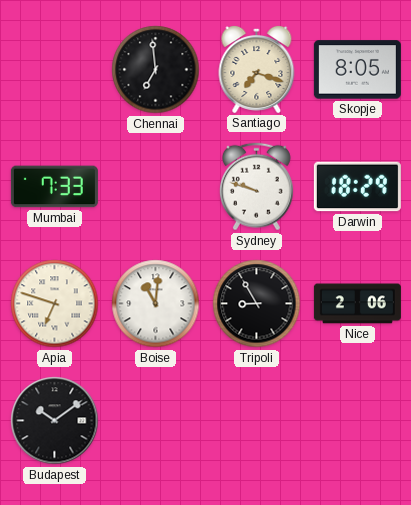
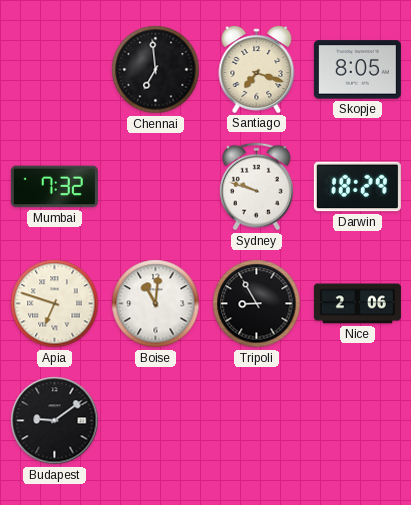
Mumbai: 7:33 -> 7:32
Budapest: 10:09 -> 9:09
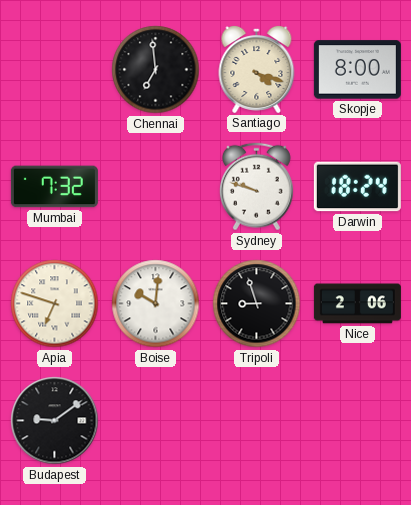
Santiago: 7:18 -> 4:18
Skopje: 8:05 -> 8:00
Darwin: 18:29 -> 18:24
Boise: 11:01 -> 10:01
Tripoli: 8:55 -> 8:57
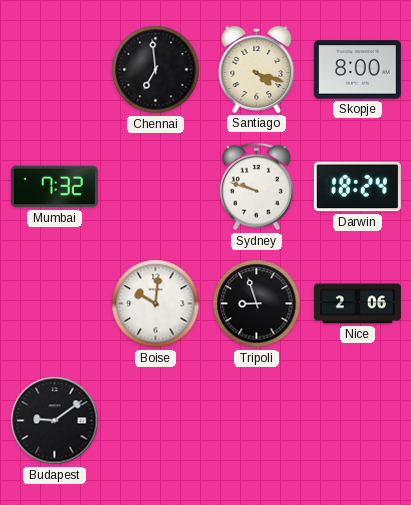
Apia: 6:48 -> none
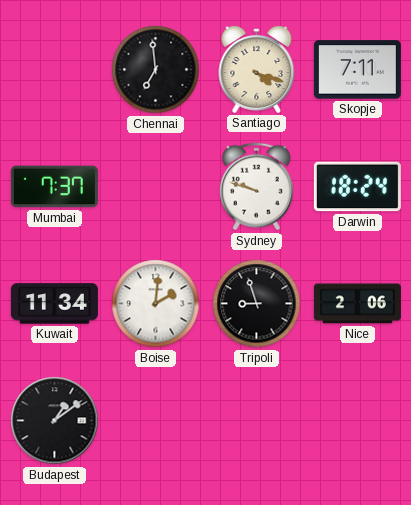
Skopje: 8:00 -> 7:11
Mumbai: 7:32 -> 7:37
Kuwait: none -> 11:34
Boise: 10:01 -> 2:01
Budapest: 9:09 -> 1:09
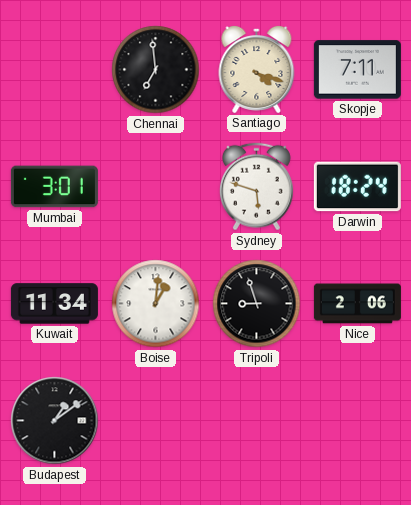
Mumbai: 7:37 -> 3:01
Sydney: 9:48 -> 5:48
Boise: 2:01 -> 1:01
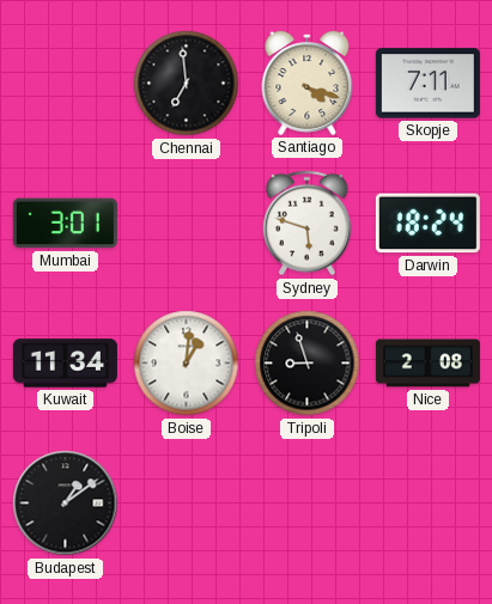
Nice: 2:06 -> 2:08
